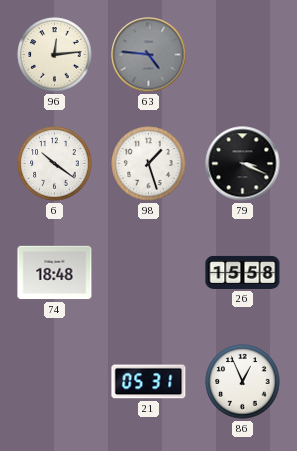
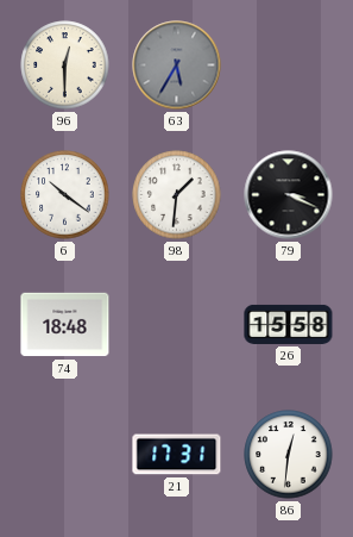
96: 12:14 -> 12:30
63: 4:46 -> 5:35
98: 1:27 -> 1:31
21: 05:31 -> 17:31
86: 12:56 -> 12:31
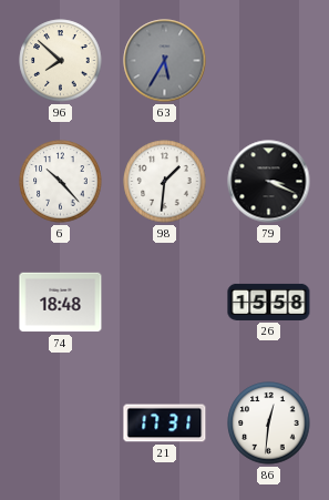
96: 12:30 -> 7:52
6: 10:21 -> 10:23
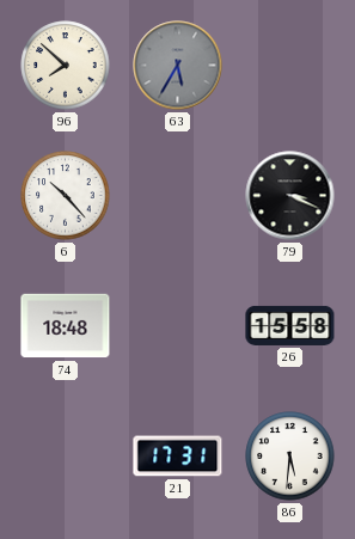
98: 1:31 -> none
86: 12:31 -> 5:31
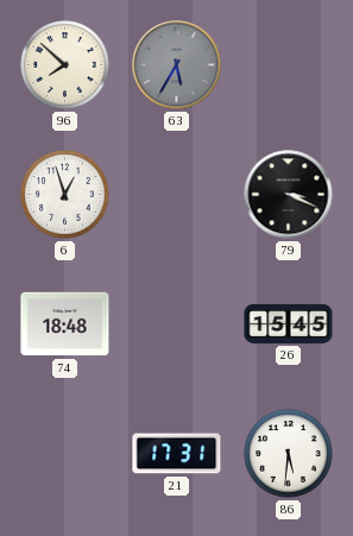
6: 10:23 -> 12:57
26: 15:58 -> 15:45
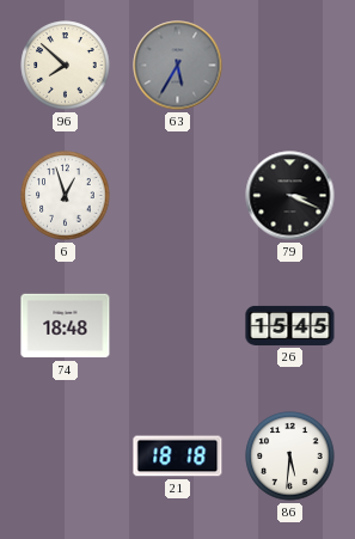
21: 17:31 -> 18:18
